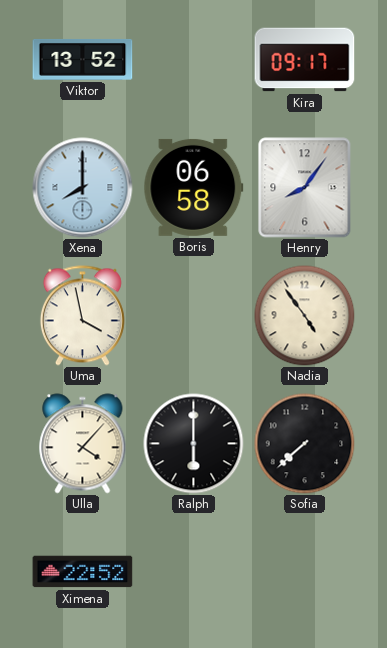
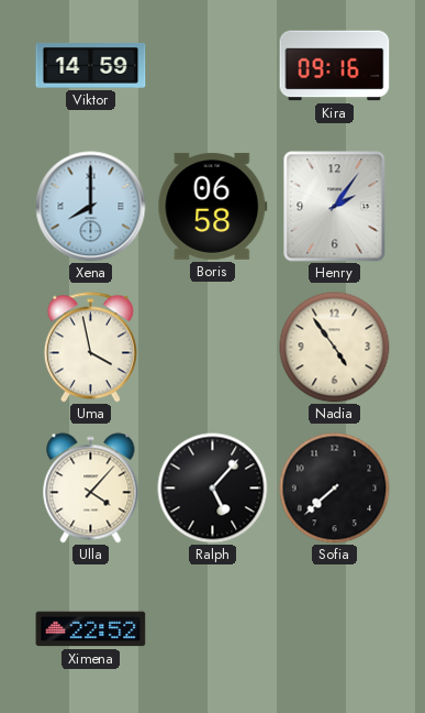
Viktor: 13:52 -> 14:59
Kira: 09:17 -> 09:16
Henry: 8:06 -> 2:06
Ralph: 6:00 -> 5:07
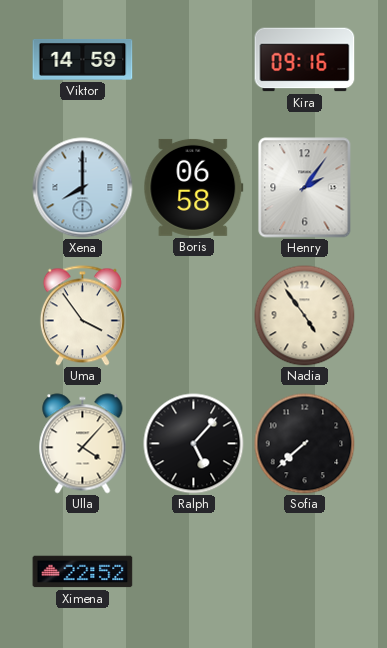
Uma: 3:58 -> 3:54
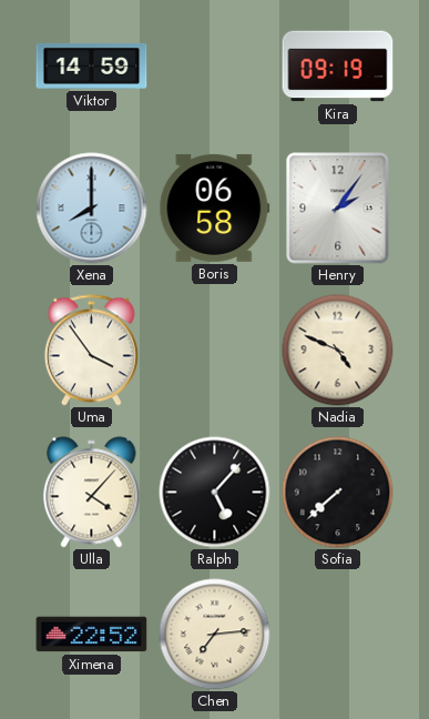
Kira: 09:16 -> 09:19
Nadia: 4:54 -> 4:49
Chen: none -> 7:14
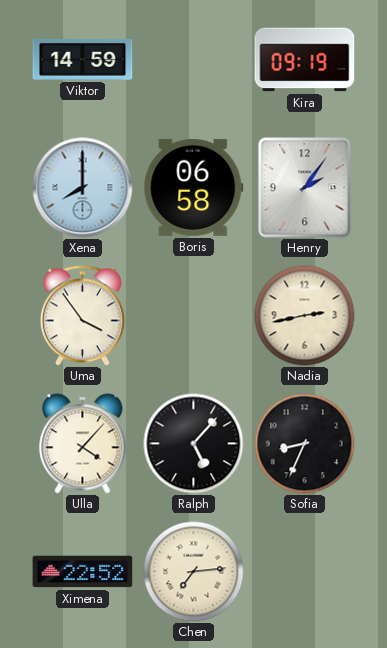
Nadia: 4:49 -> 2:43
Sofia: 7:38 -> 8:34
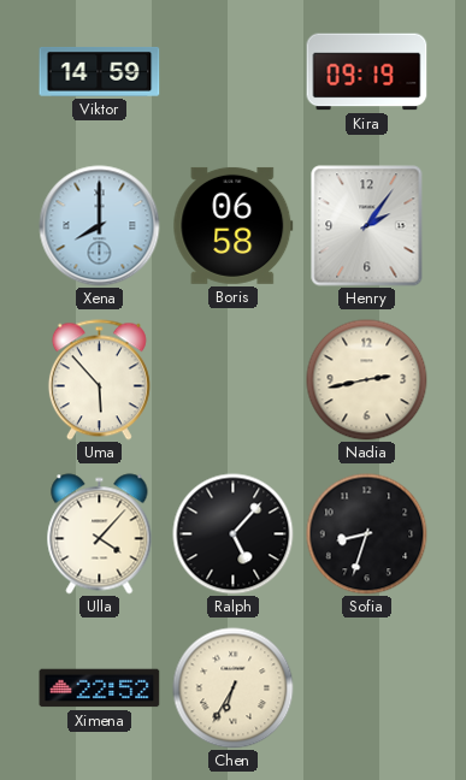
Uma: 3:54 -> 5:53
Sofia: 8:34 -> 8:33
Chen: 7:14 -> 6:35
